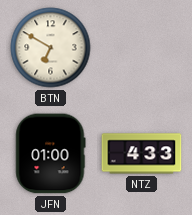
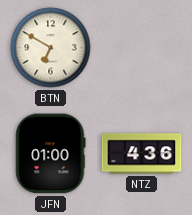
NTZ: 4:33 -> 4:36
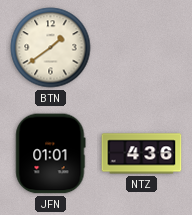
BTN: 6:50 -> 1:39
JFN: 01:00 -> 01:01
